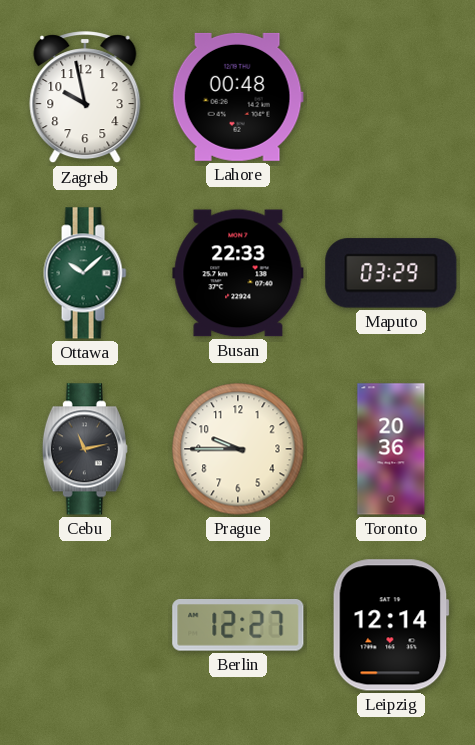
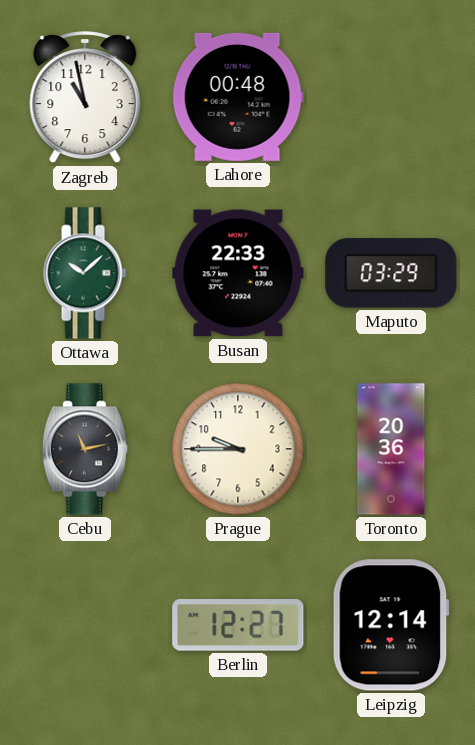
Zagreb: 9:58 -> 10:58
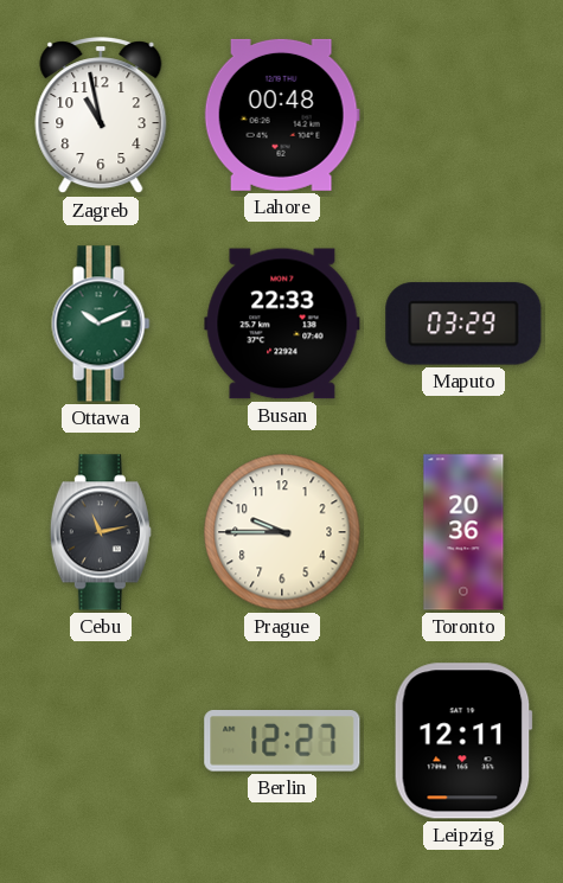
Ottawa: 10:08 -> 10:11
Leipzig: 12:14 -> 12:11
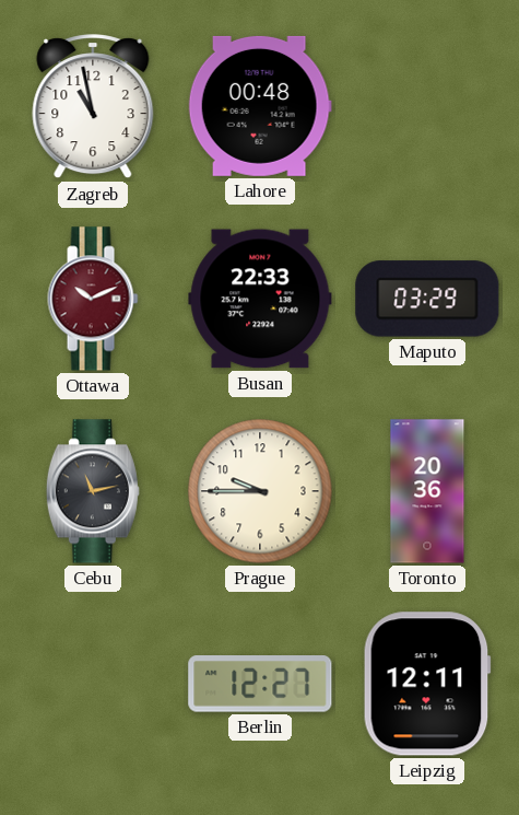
Ottawa dial: green -> burgundy
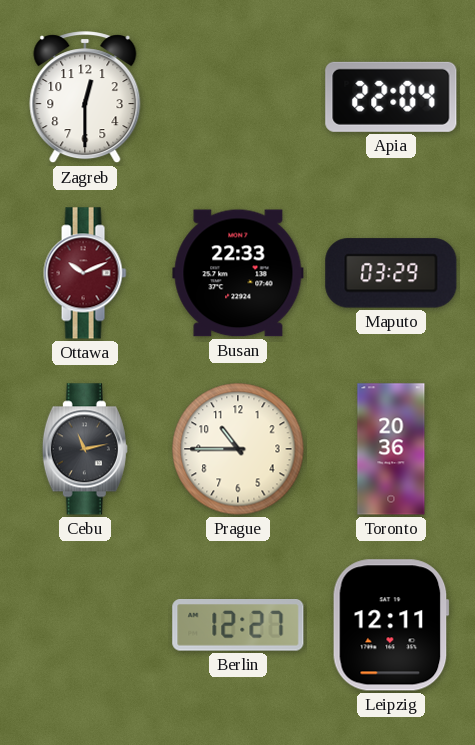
Zagreb: 10:58 -> 12:30
Lahore: 00:48 -> none
Apia: none -> 22:04
Prague: 9:45 -> 10:45
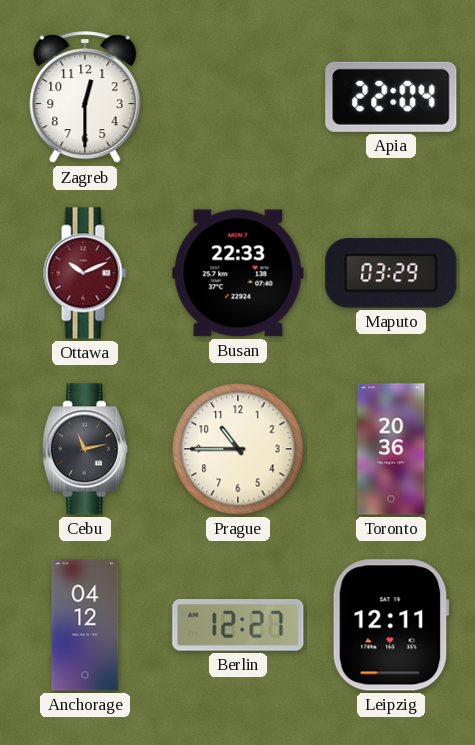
Anchorage: none -> 04:12
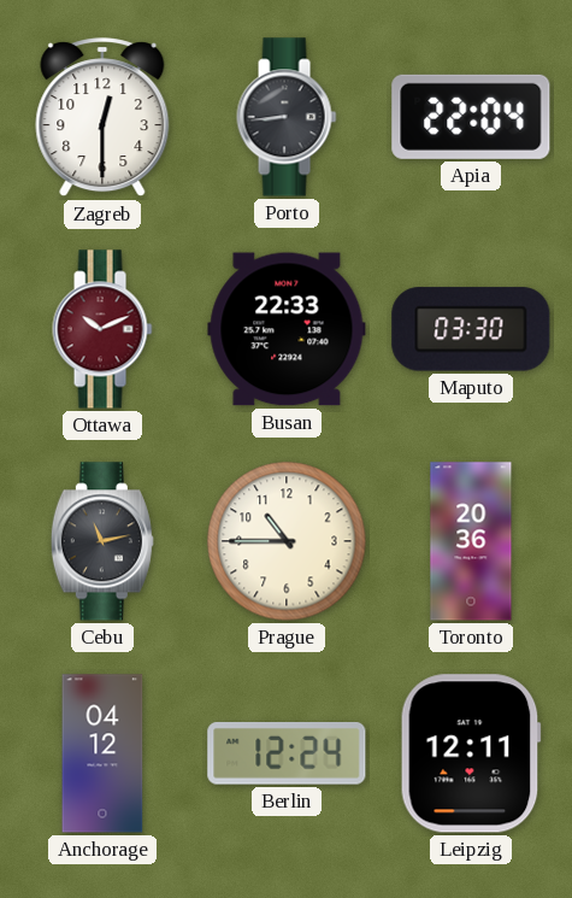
Porto: none -> 8:44
Maputo: 03:29 -> 03:30
Berlin: 12:27 -> 12:24
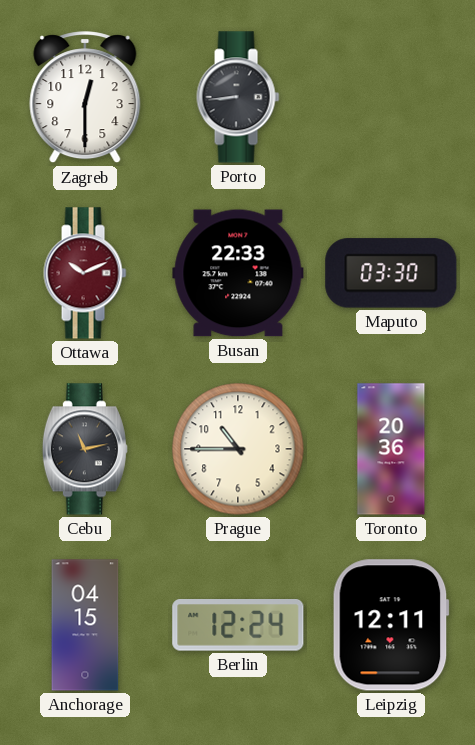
Apia: 22:04 -> none
Anchorage: 04:12 -> 04:15
